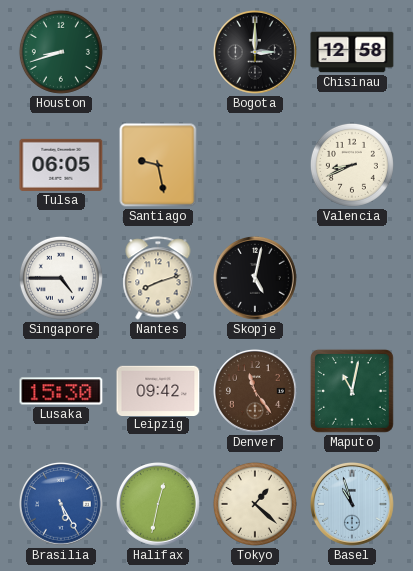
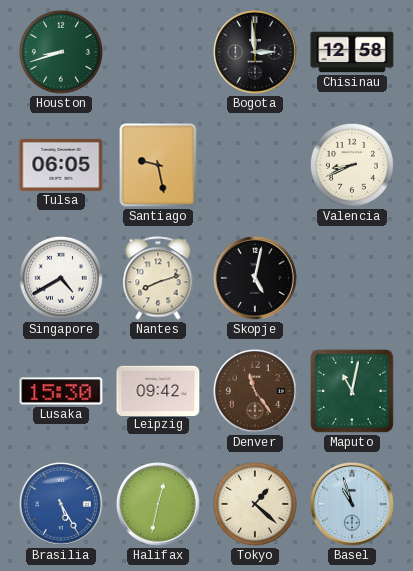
Bogota: 3:00 -> 2:59
Singapore: 4:45 -> 4:40
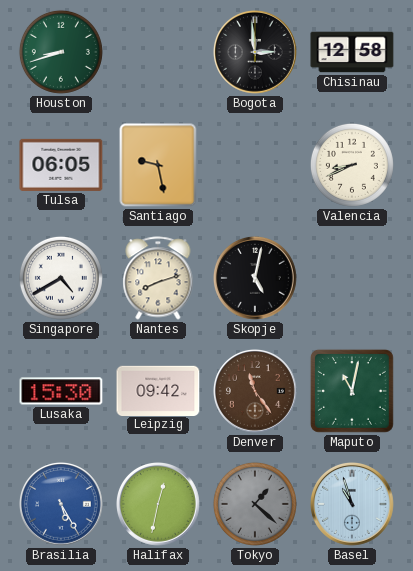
Tokyo dial: cream -> grey
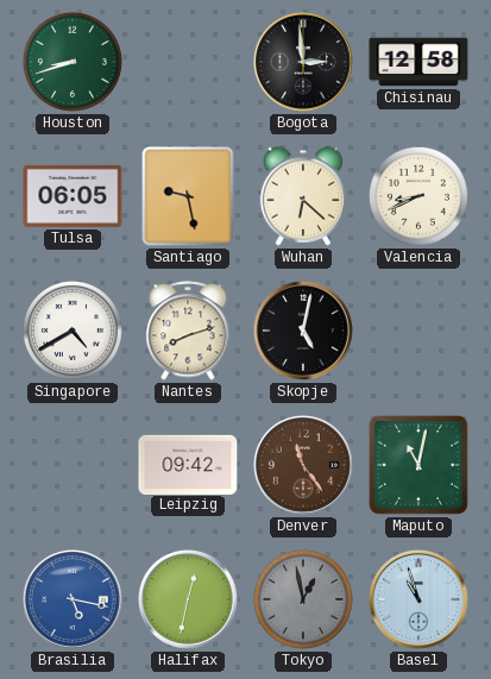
Wuhan: none -> 6:22
Lusaka: 15:30 -> none
Brasilia: 5:25 -> 5:17
Tokyo: 1:22 -> 12:58
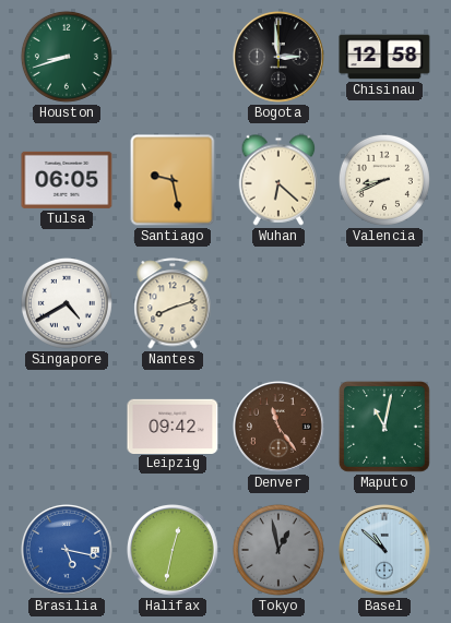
Skopje: 5:02 -> none
Basel: 10:57 -> 10:52
